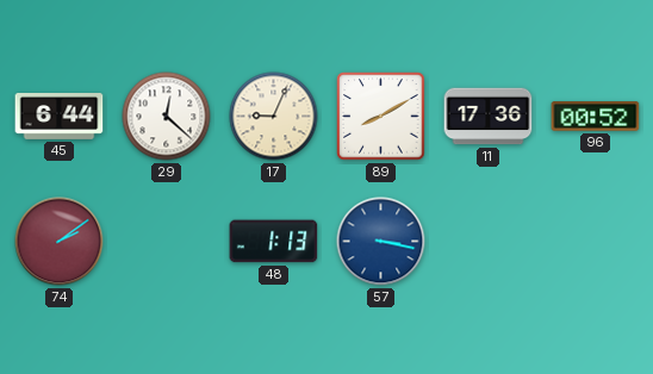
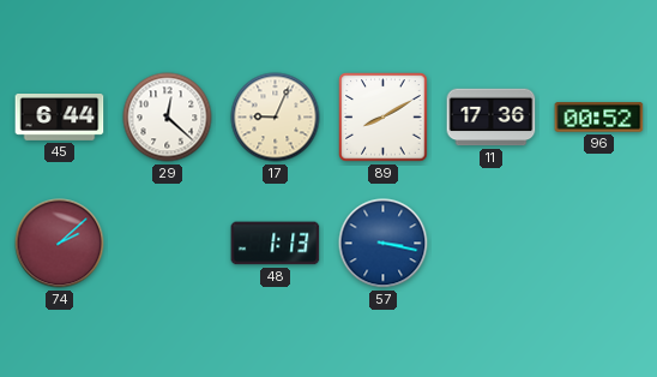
74: 2:09 -> 2:08
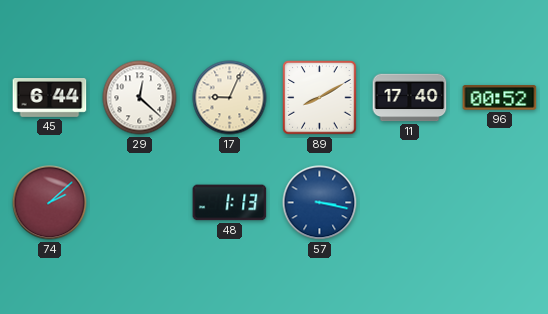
11: 17:36 -> 17:40
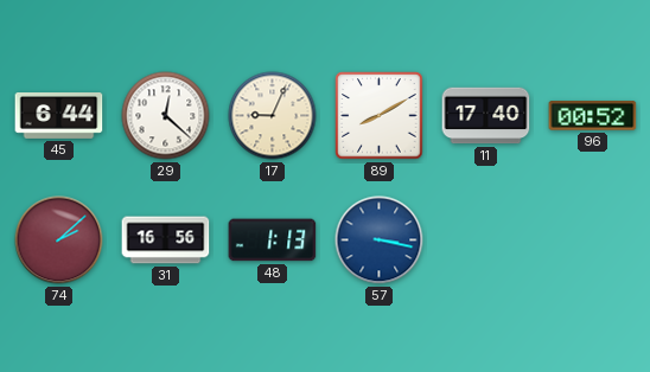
31: none -> 16:56
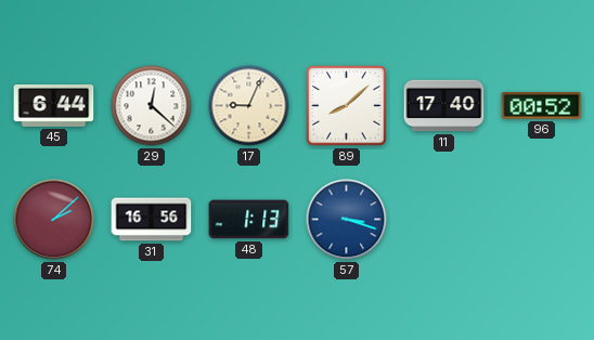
89: 8:10 -> 8:08
57: 3:17 -> 3:18
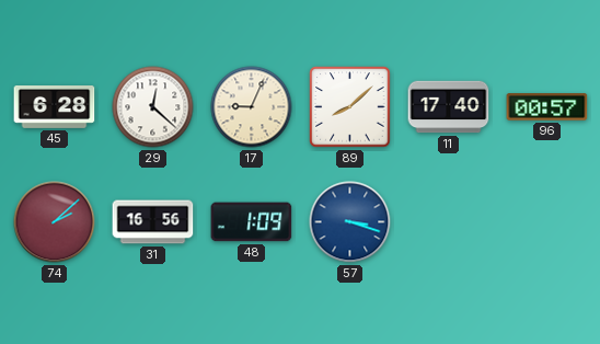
45: 6:44 -> 6:28
96: 00:52 -> 00:57
48: 1:13 -> 1:09
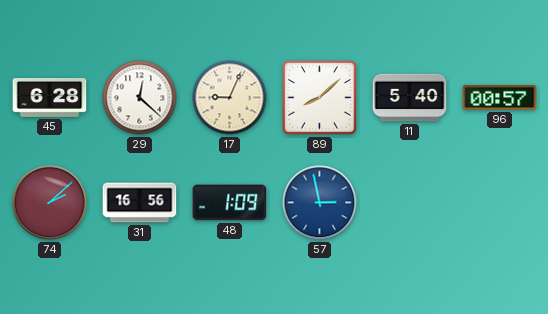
11: 17:40 -> 5:40
57: 3:18 -> 2:58
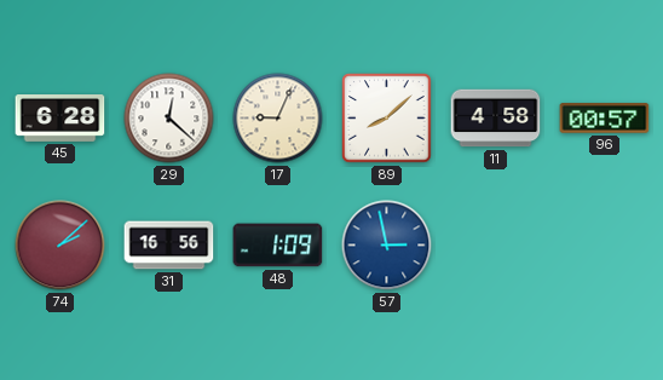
11: 5:40 -> 4:58
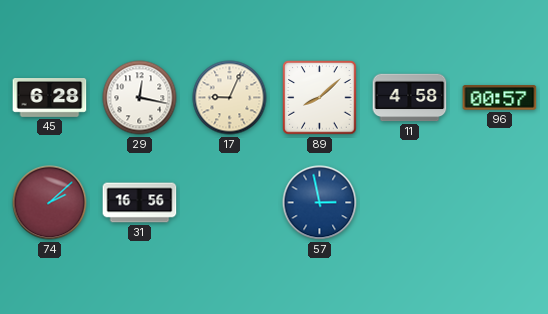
29: 12:22 -> 12:17
48: 1:09 -> none
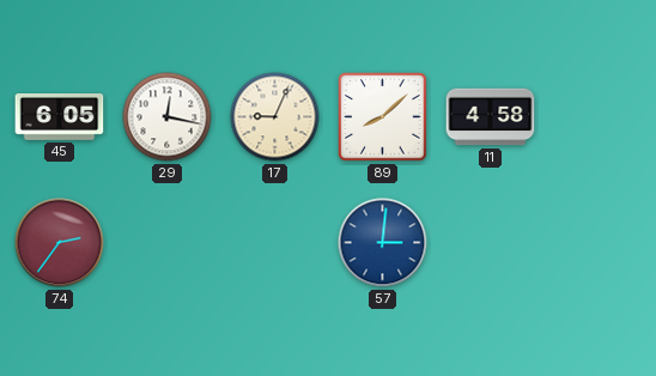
45: 6:28 -> 6:05
96: 00:57 -> none
74: 2:08 -> 2:36
31: 16:56 -> none
57: 2:58 -> 3:01
